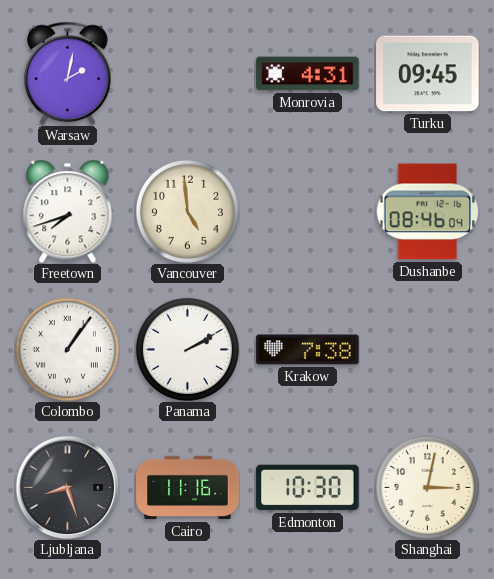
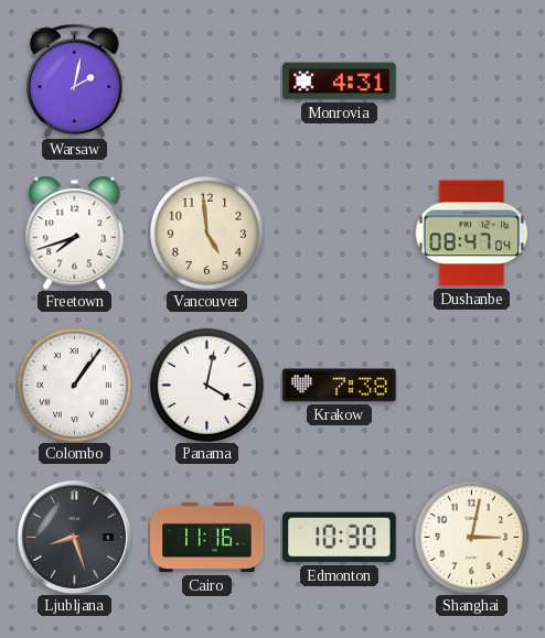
Turku: 09:45 -> none
Dushanbe: 08:46 -> 08:47
Panama: 2:10 -> 4:02
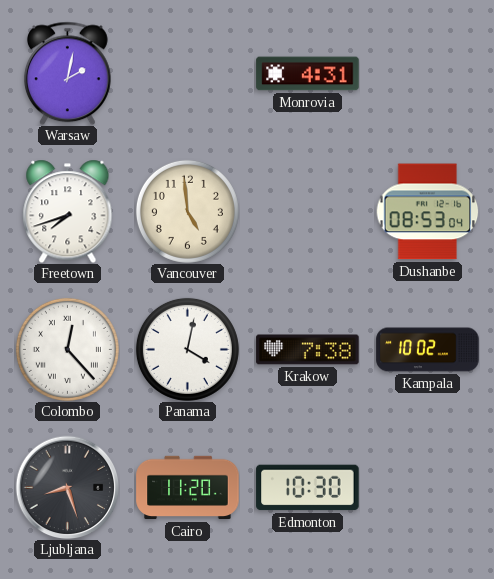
Dushanbe: 08:47 -> 08:53
Colombo: 1:06 -> 12:23
Kampala: none -> 10:02
Cairo: 11:16 -> 11:20
Shanghai: 3:02 -> none
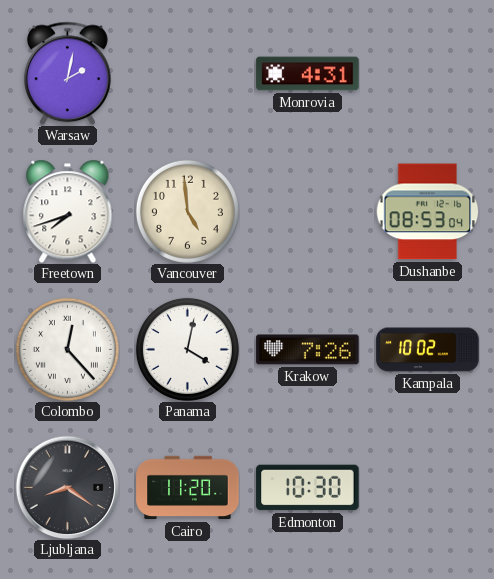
Krakow: 7:38 -> 7:26
Ljubljana: 8:27 -> 8:21
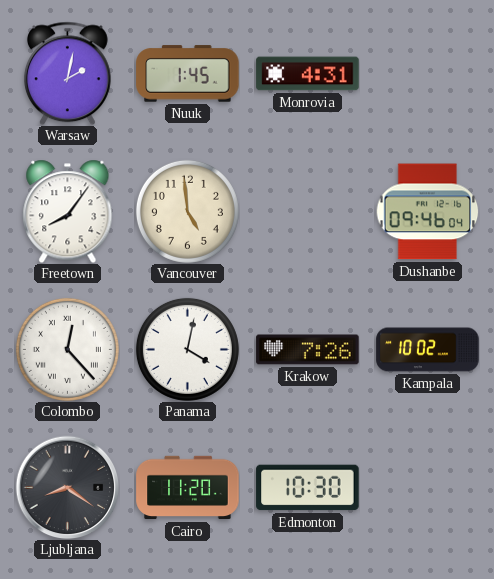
Nuuk: none -> 1:45
Freetown: 7:42 -> 8:06
Dushanbe: 08:53 -> 09:46
